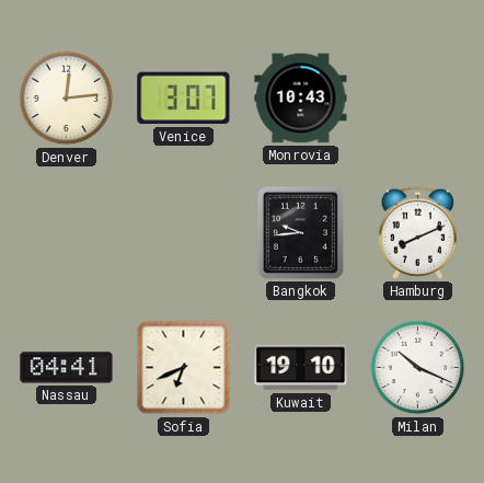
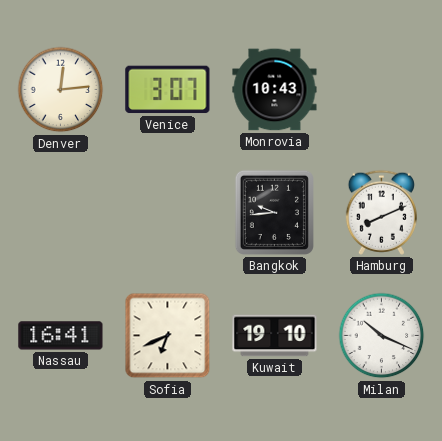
Nassau: 04:41 -> 16:41
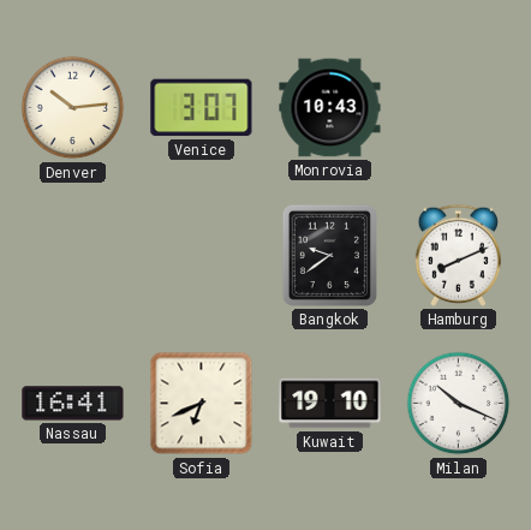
Denver: 12:14 -> 10:14
Bangkok: 9:44 -> 9:39
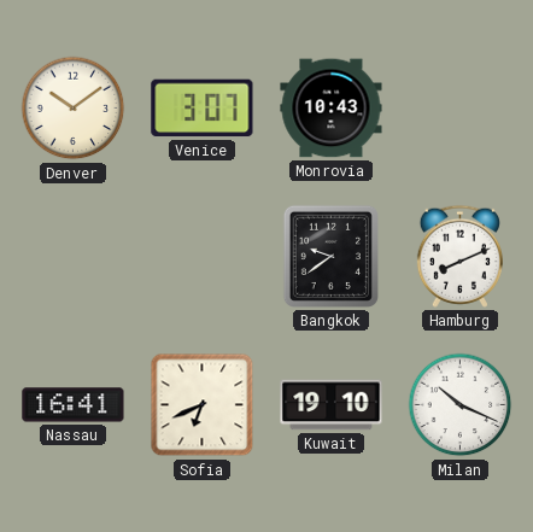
Denver: 10:14 -> 10:09
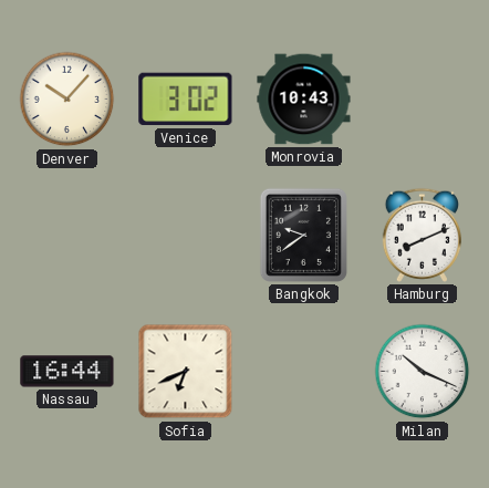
Denver: 10:09 -> 10:07
Venice: 3:07 -> 3:02
Nassau: 16:41 -> 16:44
Kuwait: 19:10 -> none
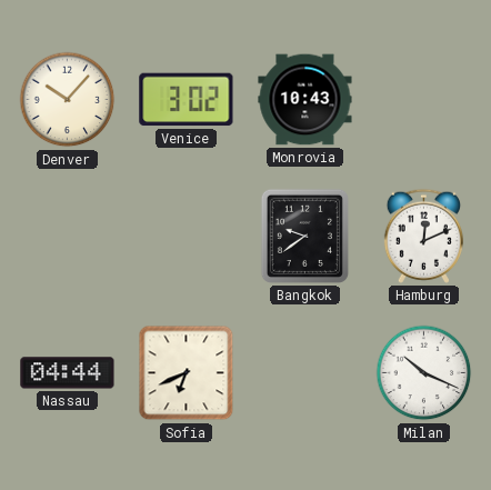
Hamburg: 8:11 -> 12:11
Nassau: 16:44 -> 04:44
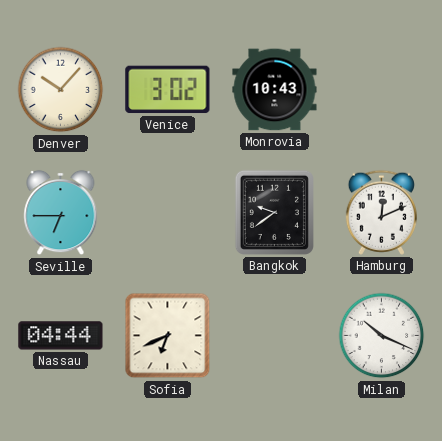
Seville: none -> 6:45
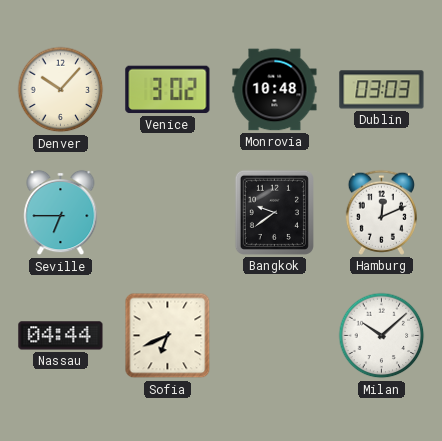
Monrovia: 10:43 -> 10:48
Dublin: none -> 03:03
Milan: 10:19 -> 10:08
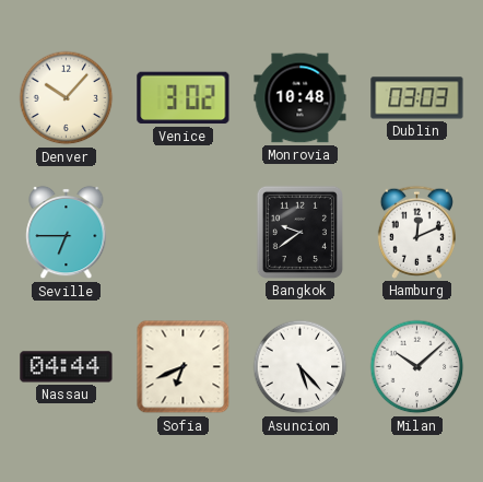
Asuncion: none -> 5:23
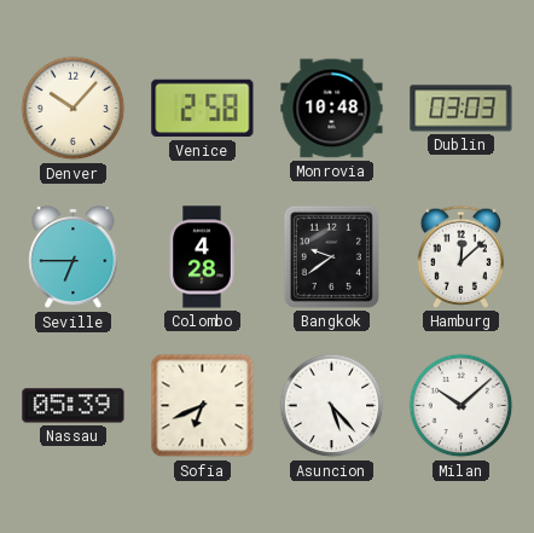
Venice: 3:02 -> 2:58
Colombo: none -> 4:28
Hamburg: 12:11 -> 12:08
Nassau: 04:44 -> 05:39
